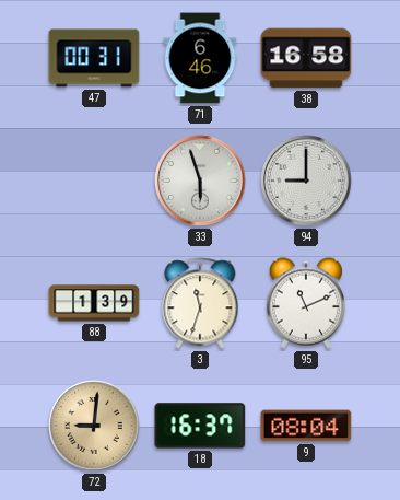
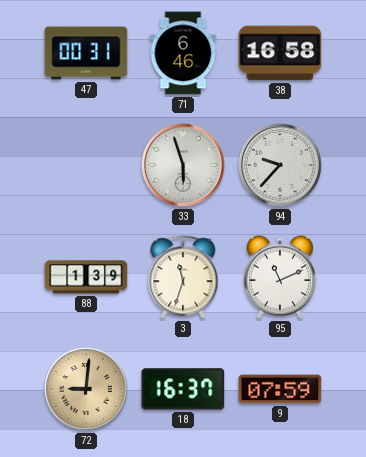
94: 9:00 -> 9:37
9: 08:04 -> 07:59
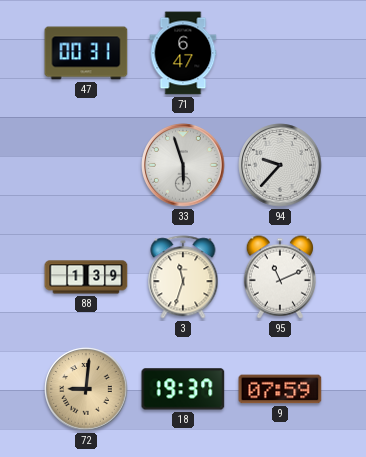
71: 6:46 -> 6:47
38: 16:58 -> none
18: 16:37 -> 19:37
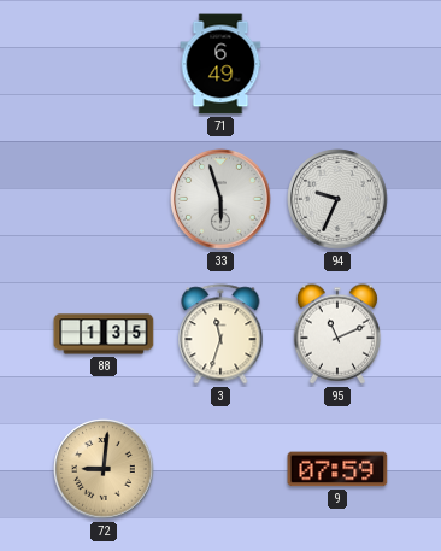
47: 00:31 -> none
71: 6:47 -> 6:49
94: 9:37 -> 9:34
88: 1:39 -> 1:35
18: 19:37 -> none
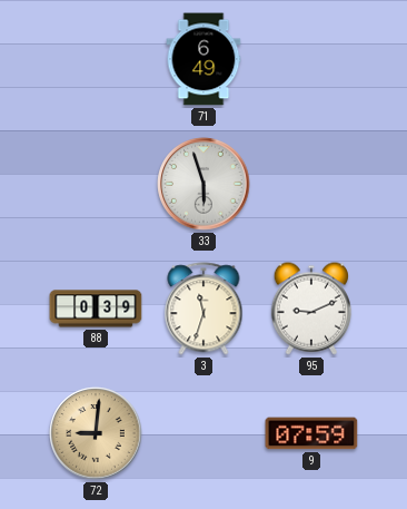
94: 9:34 -> none
88: 1:35 -> 0:39
95: 11:11 -> 9:11
